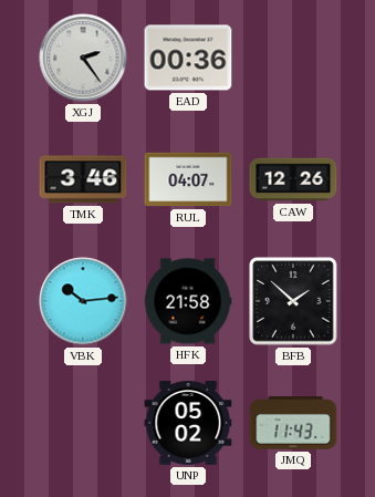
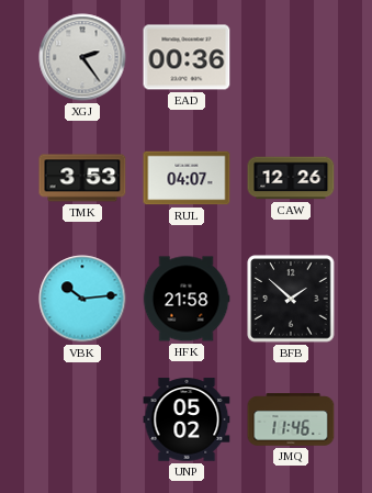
TMK: 3:46 -> 3:53
JMQ: 11:43 -> 11:46
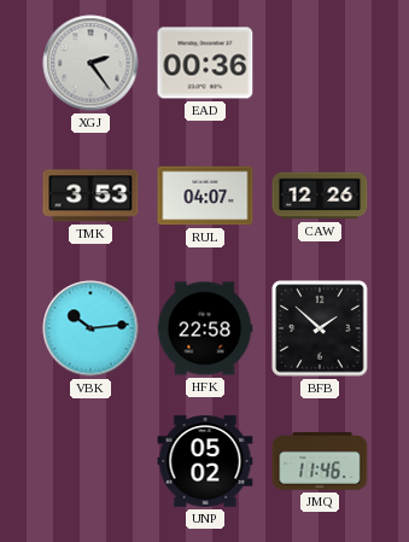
HFK: 21:58 -> 22:58
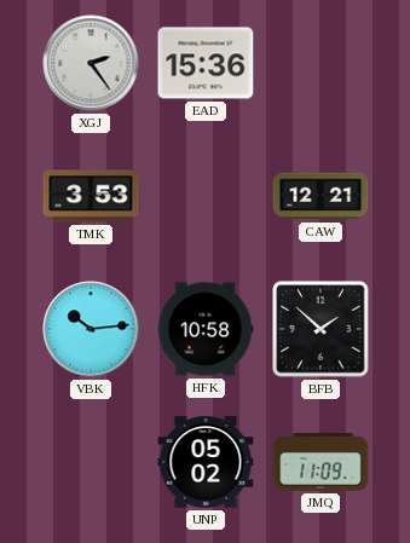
EAD: 00:36 -> 15:36
RUL: 04:07 -> none
CAW: 12:26 -> 12:21
HFK: 22:58 -> 10:58
JMQ: 11:46 -> 11:09
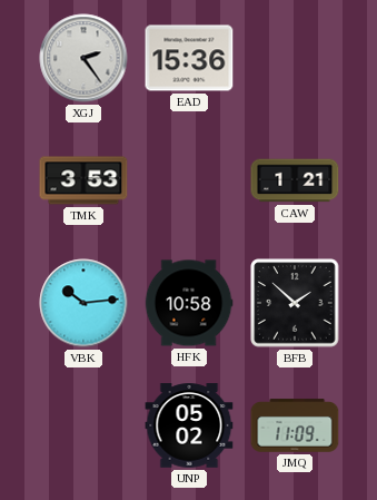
CAW: 12:21 -> 1:21
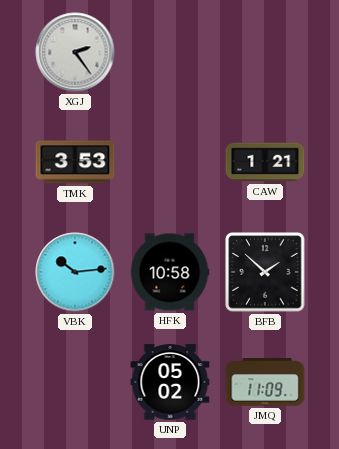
EAD: 15:36 -> none
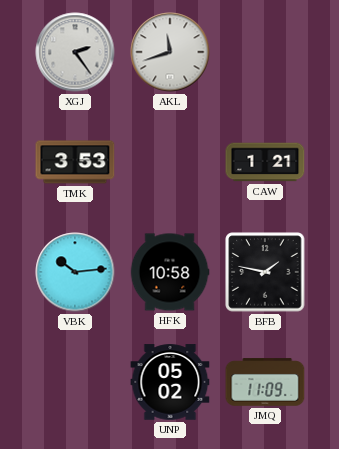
AKL: none -> 11:42
BFB: 1:52 -> 1:47
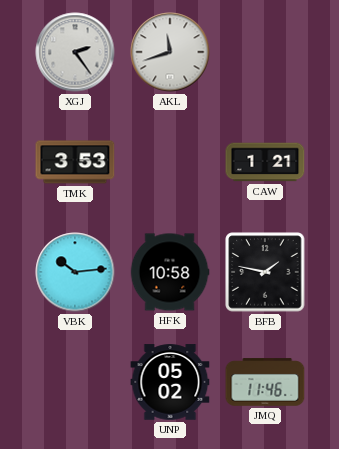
JMQ: 11:09 -> 11:46
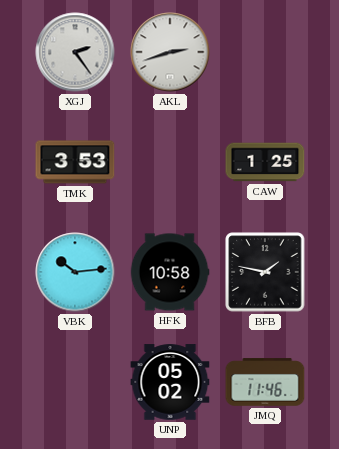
AKL: 11:42 -> 2:42
CAW: 1:21 -> 1:25
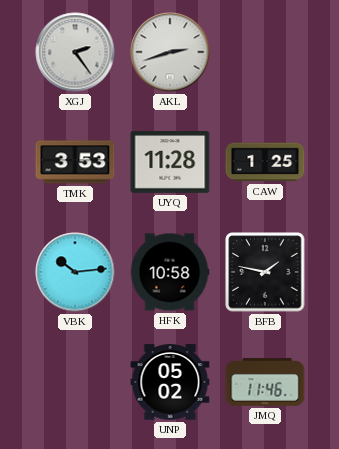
UYQ: none -> 11:28
